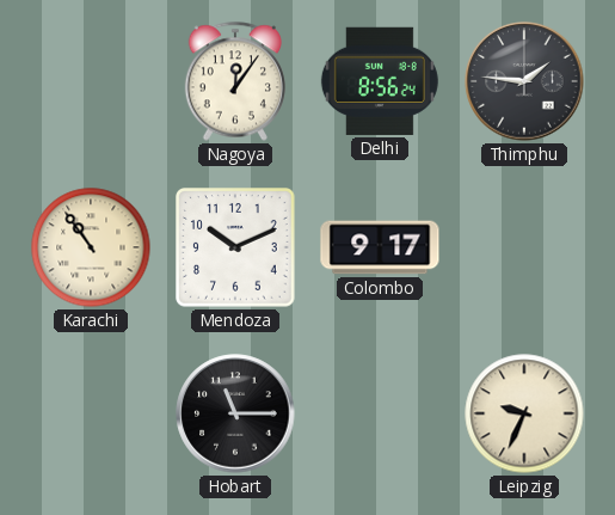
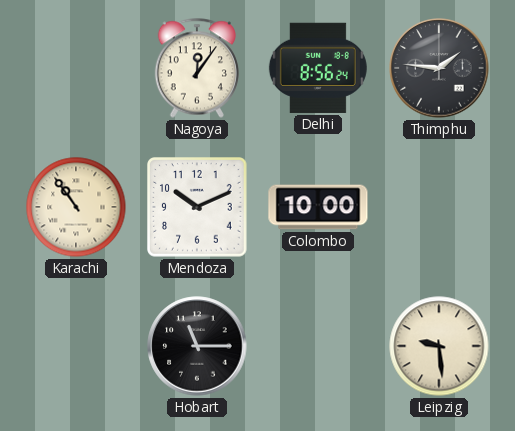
Colombo: 9:17 -> 10:00
Leipzig: 9:34 -> 9:29
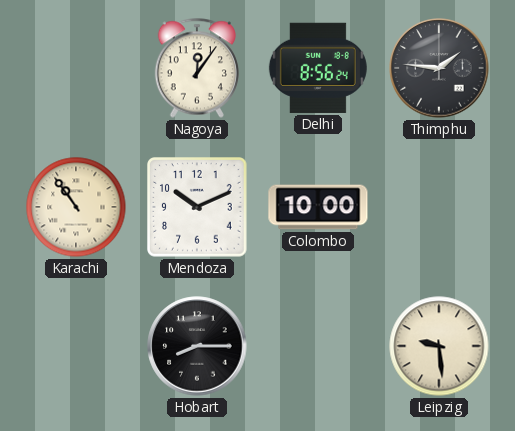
Hobart: 11:15 -> 8:15
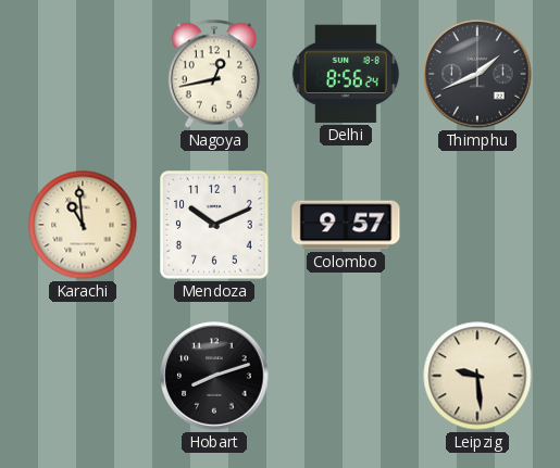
Nagoya: 12:06 -> 12:43
Thimphu: 1:46 -> 1:41
Karachi: 10:54 -> 10:59
Colombo: 10:00 -> 9:57
Hobart: 8:15 -> 8:12
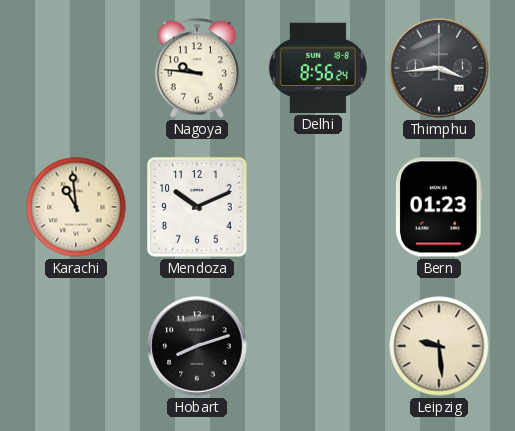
Nagoya: 12:43 -> 9:46
Thimphu: 1:41 -> 3:44
Colombo: 9:57 -> none
Bern: none -> 01:23
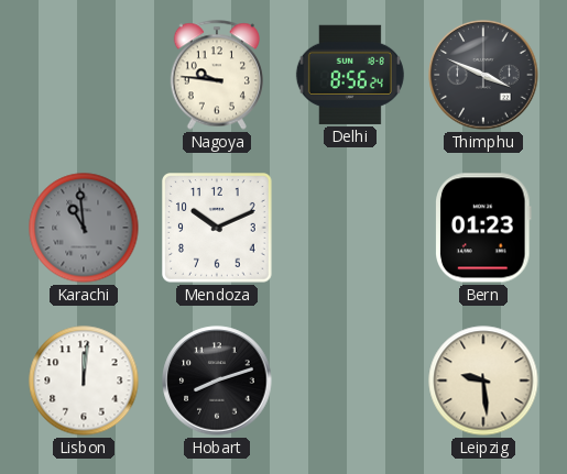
Thimphu: 3:44 -> 3:49
Karachi dial: cream -> grey
Lisbon: none -> 12:01
